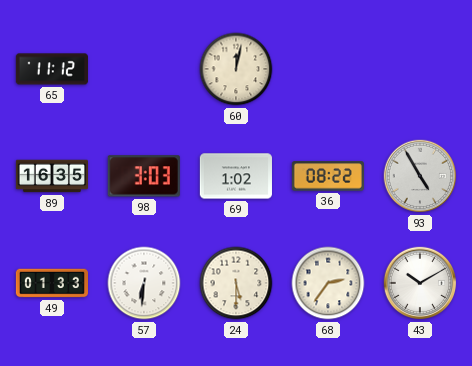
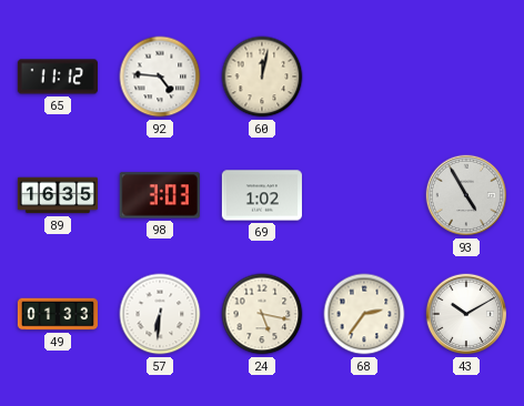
92: none -> 4:46
36: 08:22 -> none
24: 5:30 -> 5:17
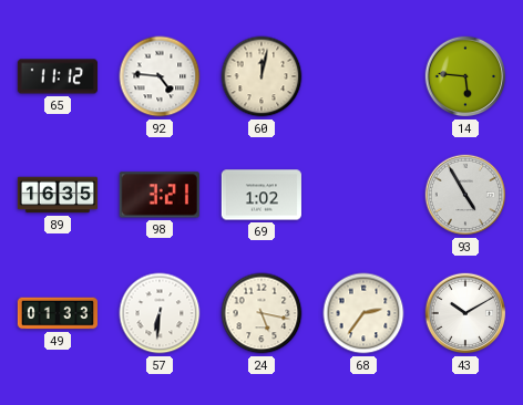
14: none -> 5:46
98: 3:03 -> 3:21
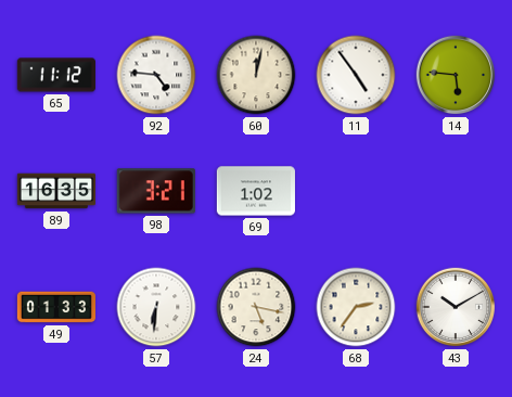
11: none -> 4:54
93: 4:55 -> none
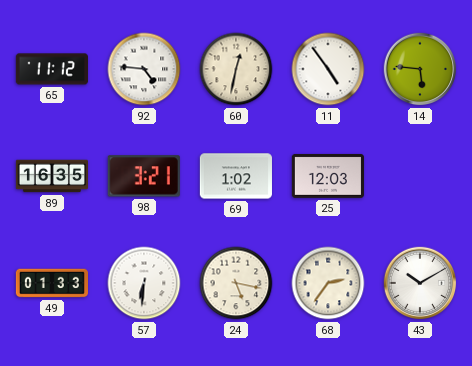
60: 12:02 -> 12:32
25: none -> 12:03
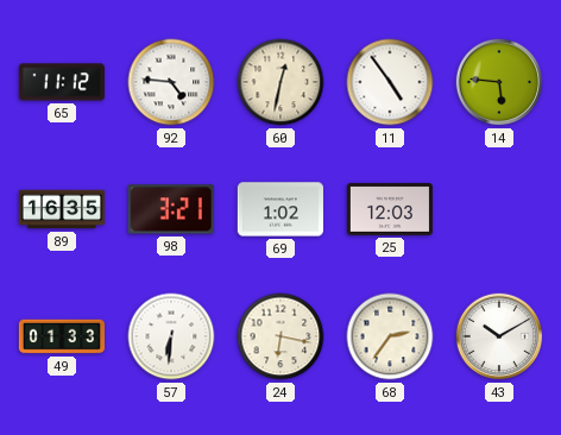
24: 5:17 -> 6:17
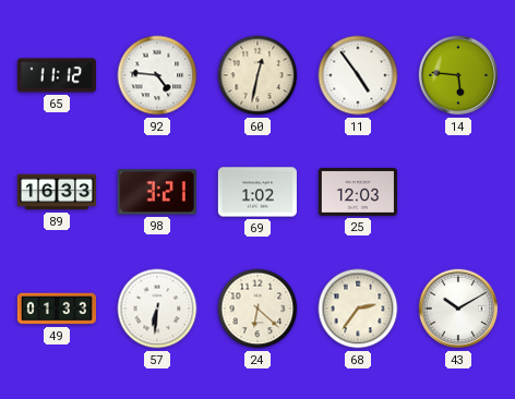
89: 16:35 -> 16:33
24: 6:17 -> 6:22
